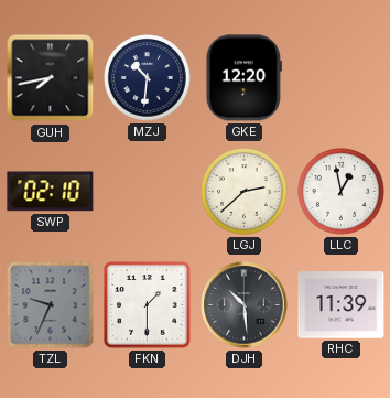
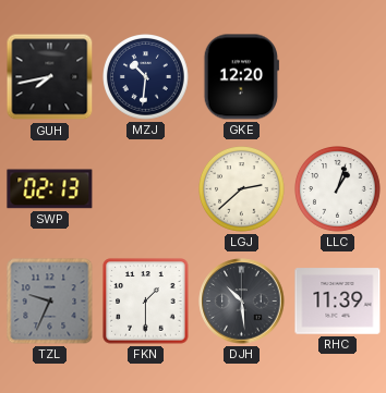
SWP: 02:10 -> 02:13
LLC: 12:58 -> 1:03
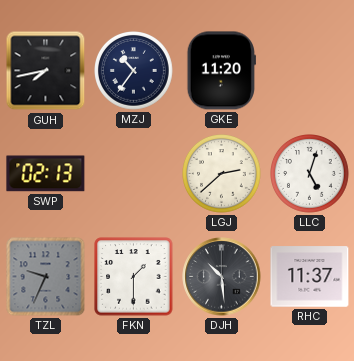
MZJ: 10:31 -> 10:36
GKE: 12:20 -> 11:20
LLC: 1:03 -> 5:03
RHC: 11:39 -> 11:37
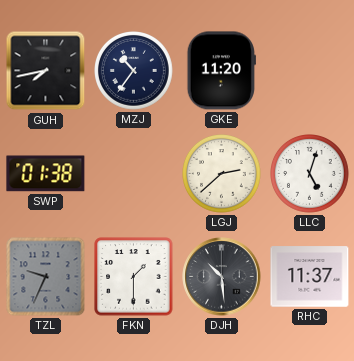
SWP: 02:13 -> 01:38
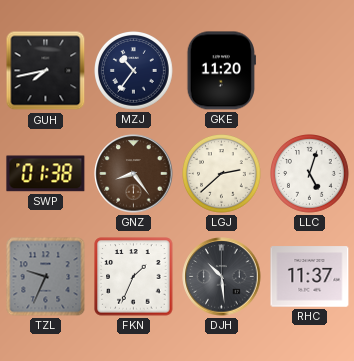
GNZ: none -> 8:24
FKN: 1:30 -> 1:34
